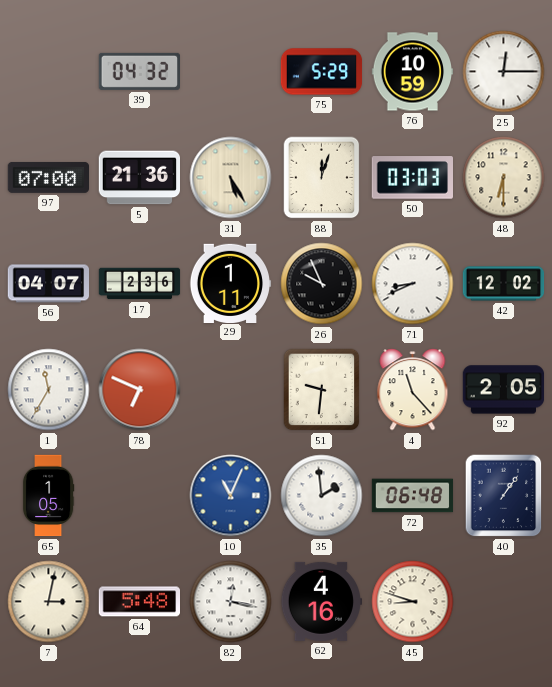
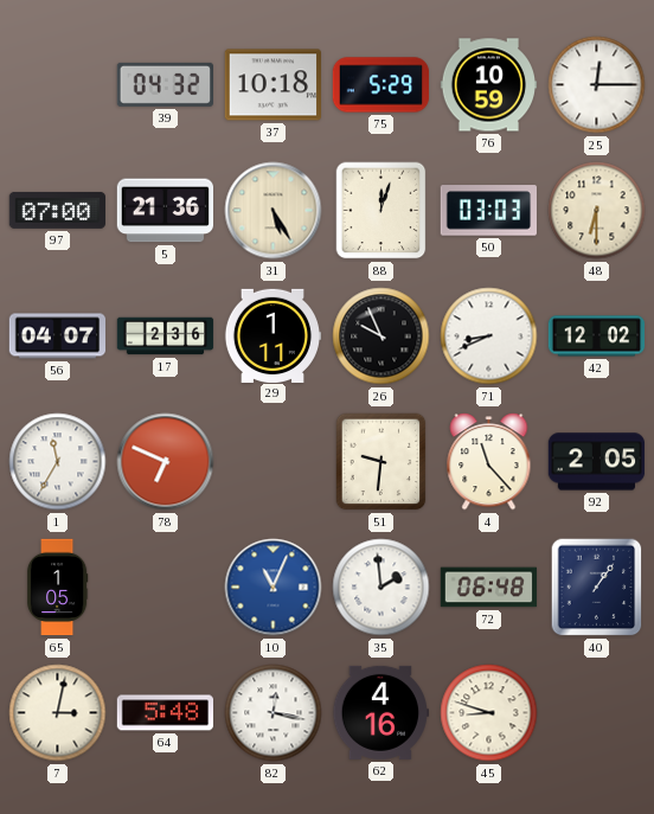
37: none -> 10:18
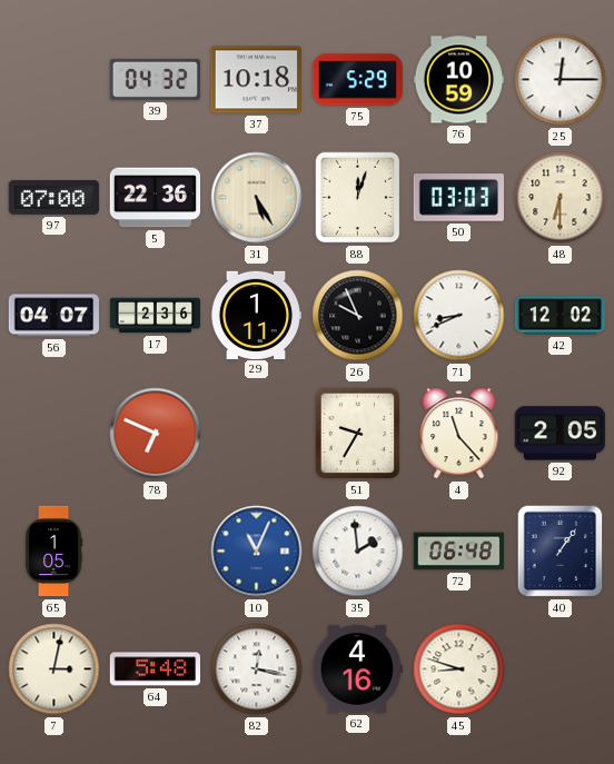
5: 21:36 -> 22:36
1: 11:35 -> none
51: 9:31 -> 9:35
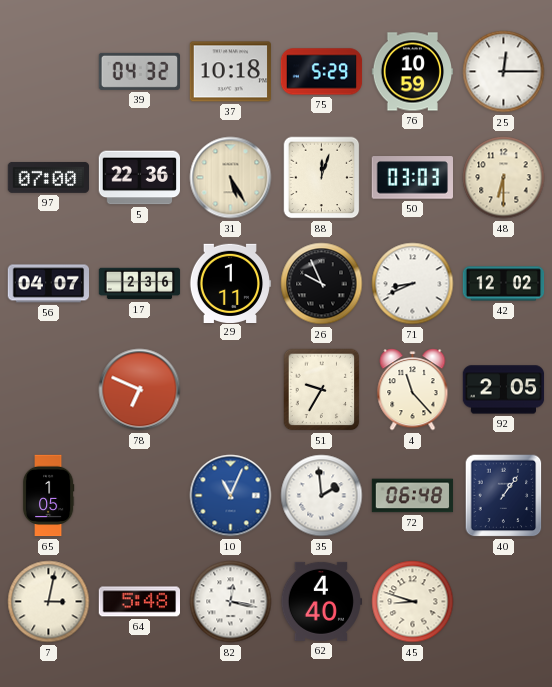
62: 4:16 -> 4:40
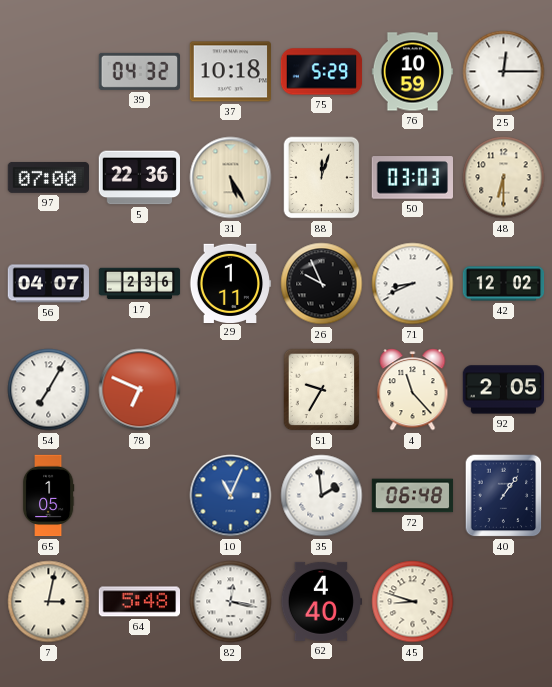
54: none -> 7:05
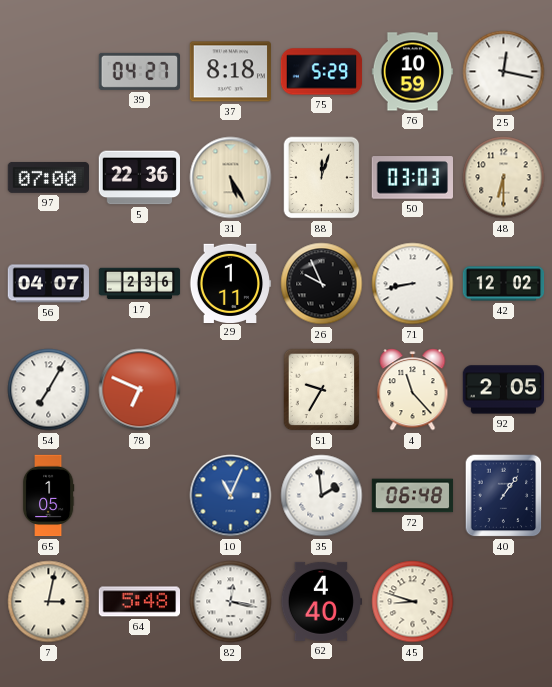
39: 04:32 -> 04:27
37: 10:18 -> 8:18
25: 12:15 -> 12:17
71: 8:41 -> 8:43
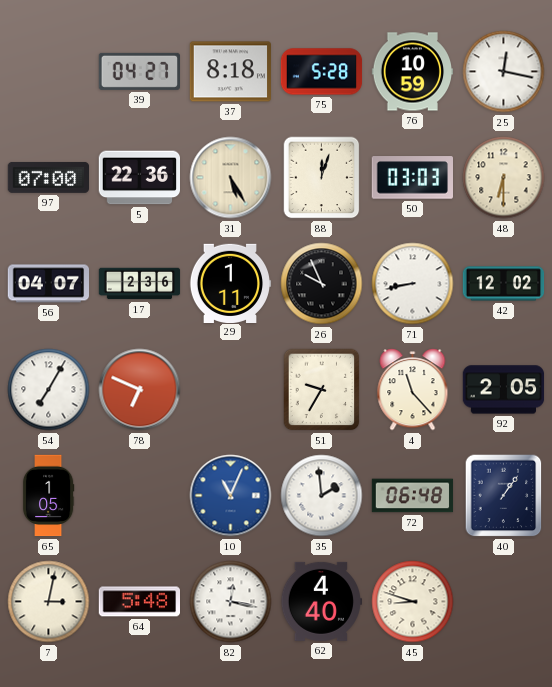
75: 5:29 -> 5:28
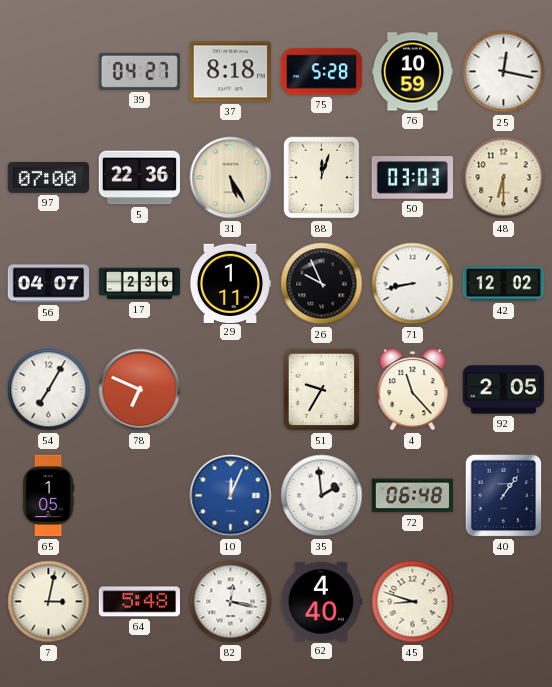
10: 11:04 -> 12:04
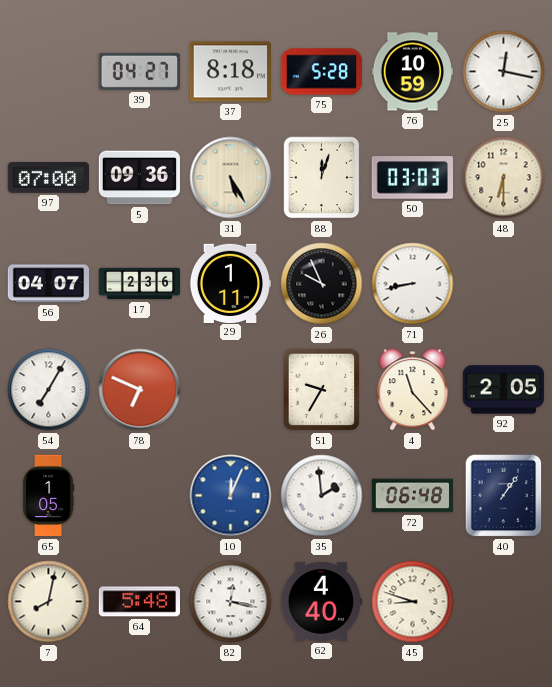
5: 22:36 -> 09:36
42: 12:02 -> none
7: 3:02 -> 8:02
